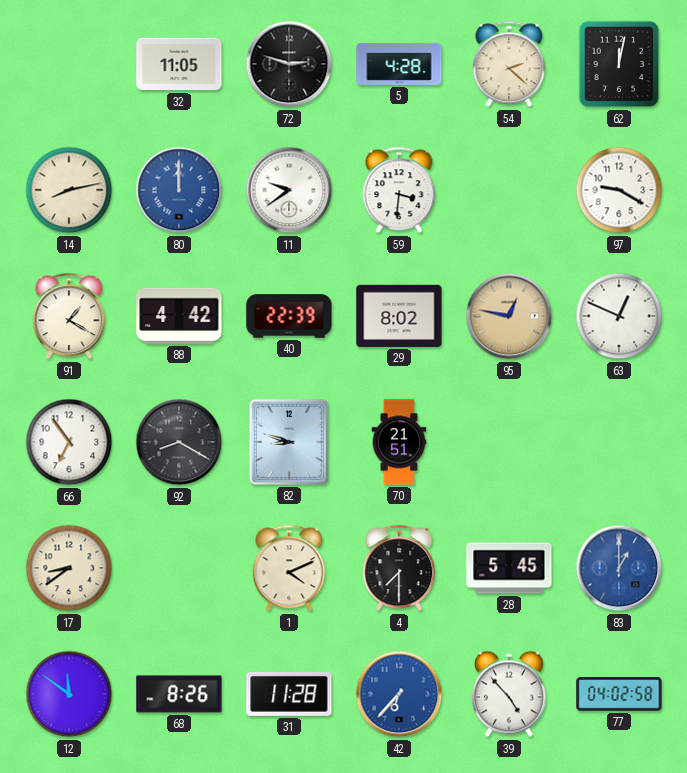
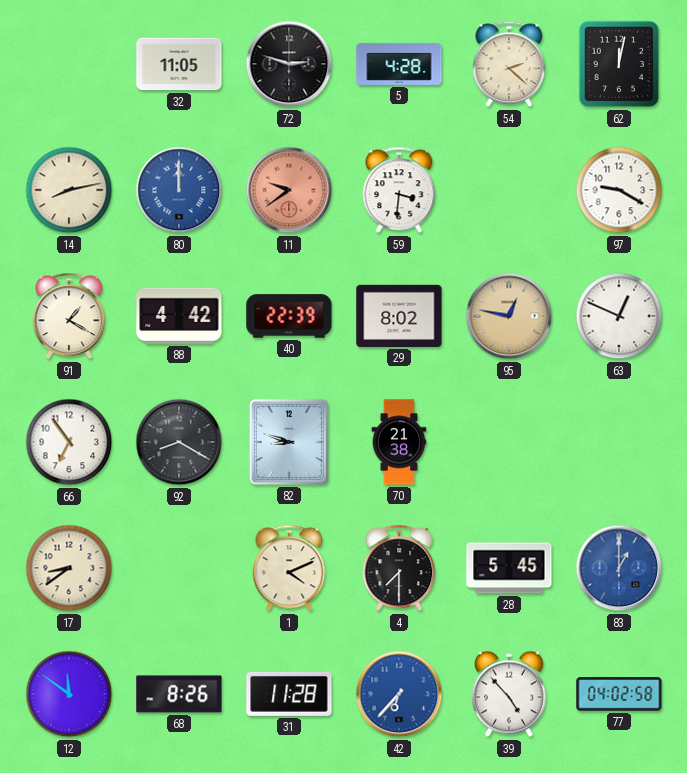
11 dial: white -> salmon
70: 21:51 -> 21:38
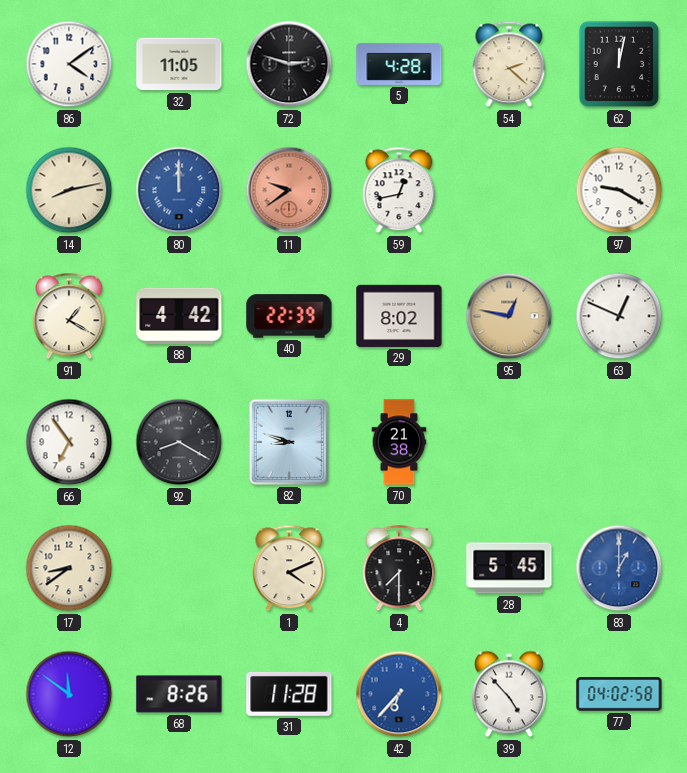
86: none -> 4:09
59: 3:31 -> 12:43
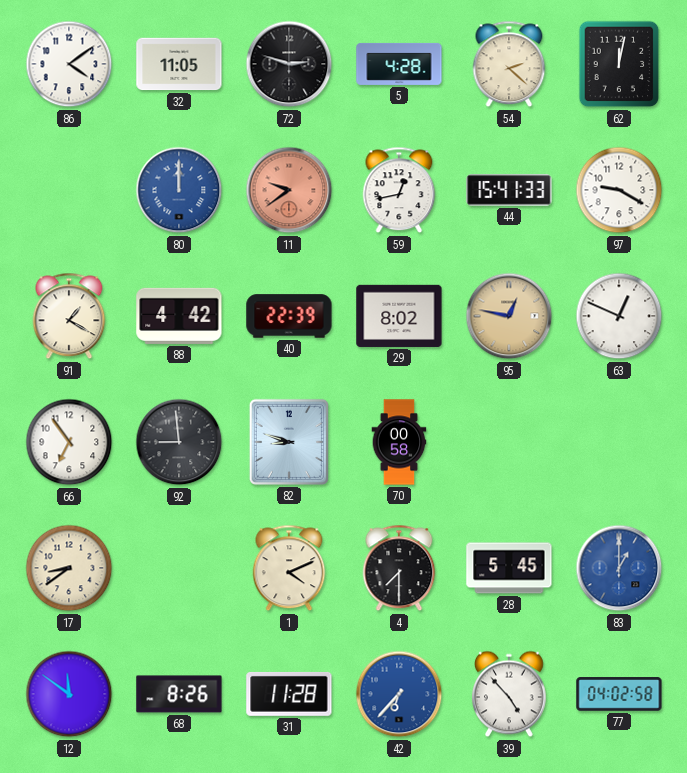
14: 8:13 -> none
44: none -> 15:41
92: 8:20 -> 8:59
70: 21:38 -> 00:58
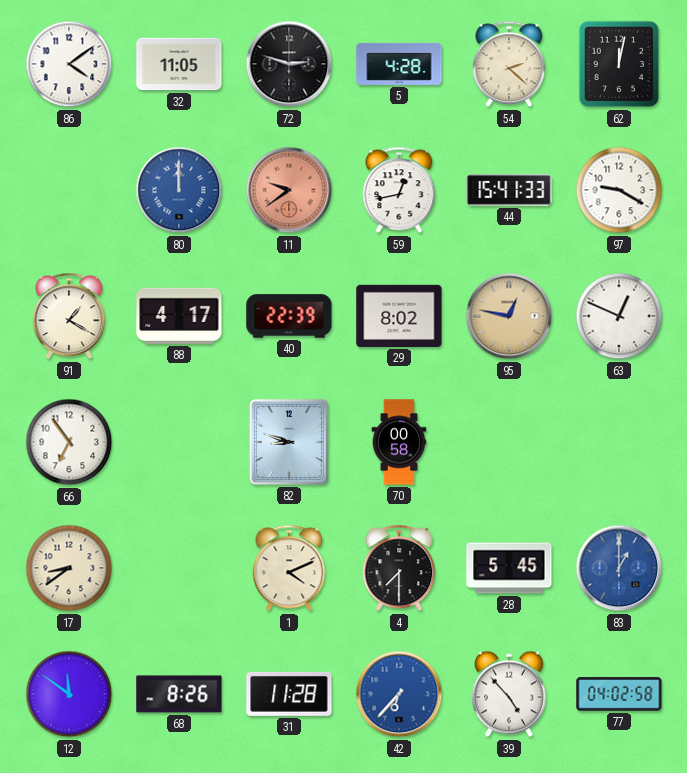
88: 4:42 -> 4:17
92: 8:59 -> none
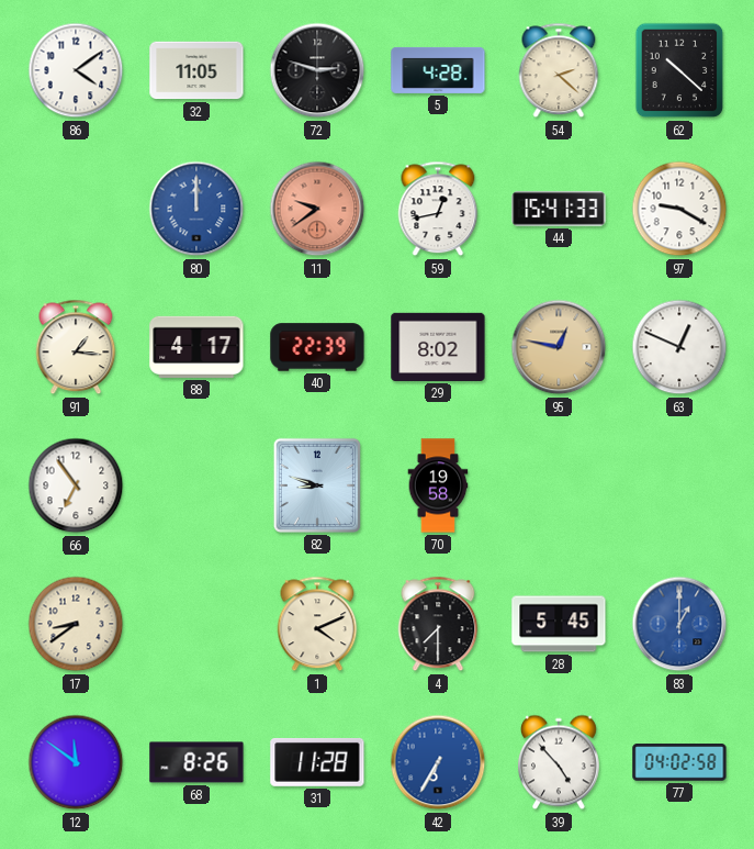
62: 12:02 -> 10:22
91: 1:20 -> 1:16
70: 00:58 -> 19:58
42: 6:37 -> 6:35
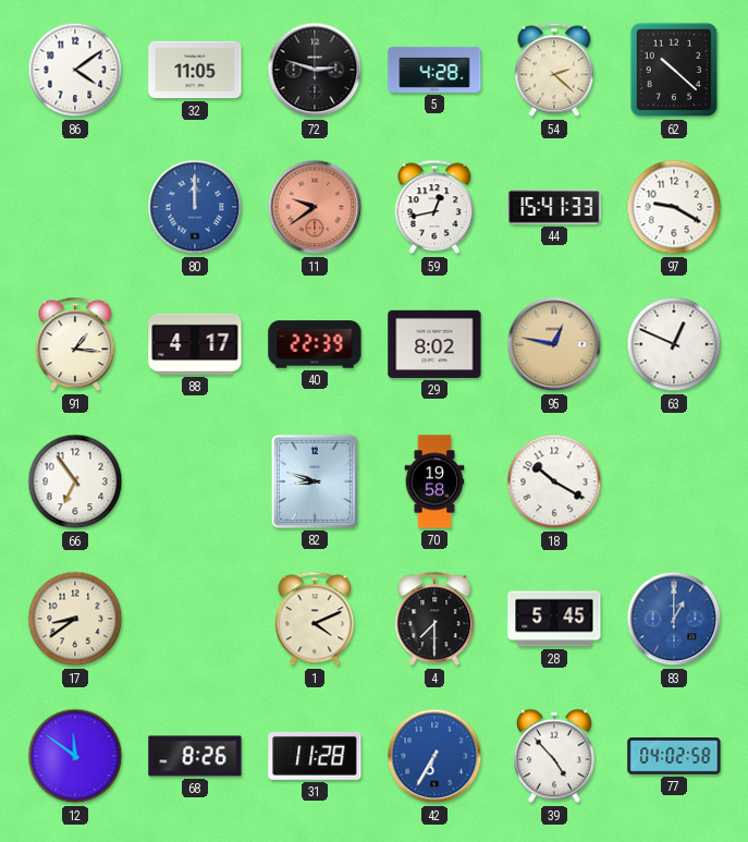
18: none -> 10:20
